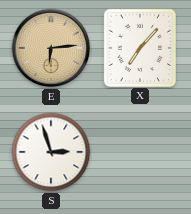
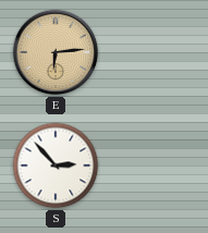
X: 7:07 -> none
S: 2:57 -> 2:53
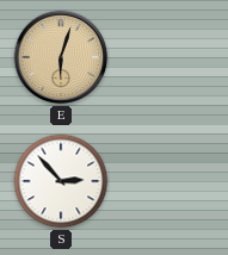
E: 6:14 -> 6:03
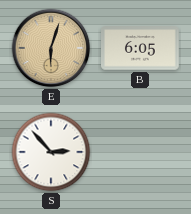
B: none -> 6:05
